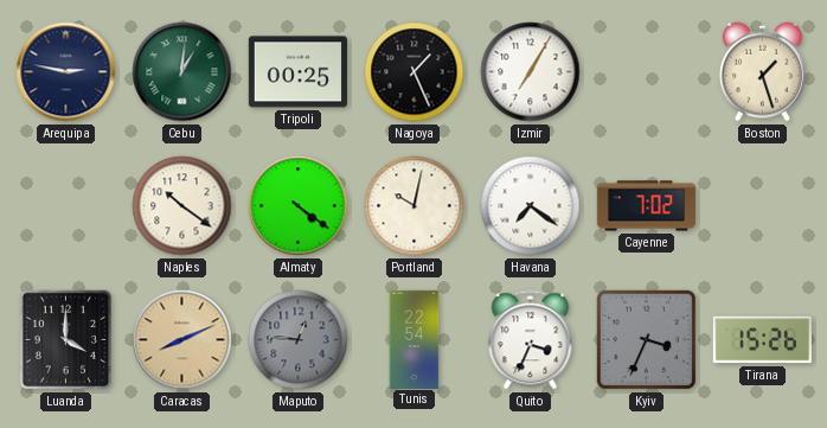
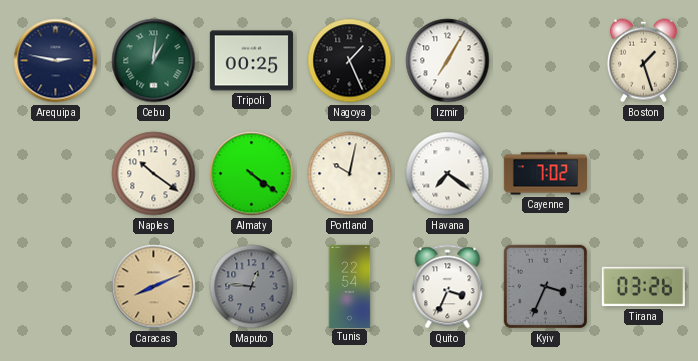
Luanda: 4:00 -> none
Tirana: 15:26 -> 03:26
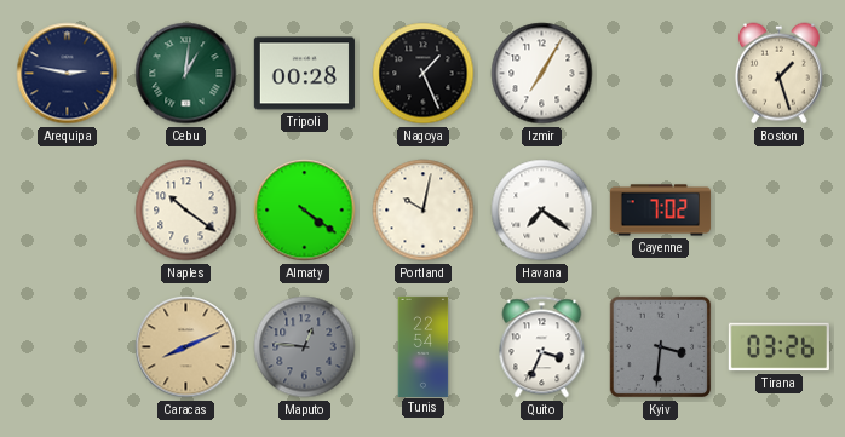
Tripoli: 00:25 -> 00:28
Kyiv: 3:34 -> 3:31
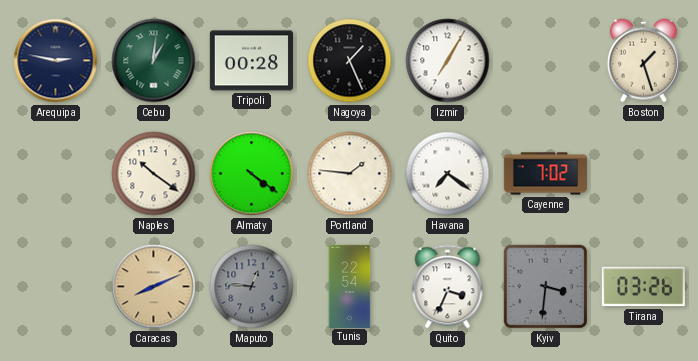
Portland: 10:02 -> 1:46
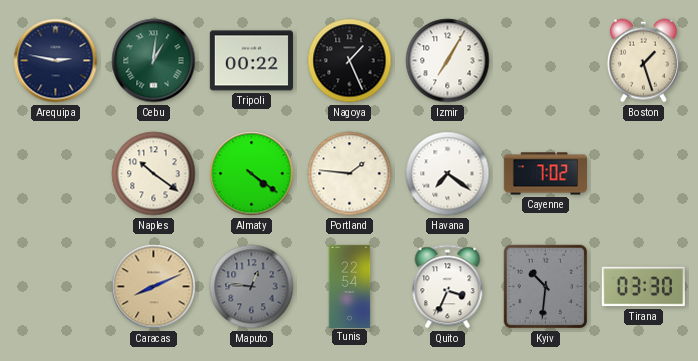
Tripoli: 00:28 -> 00:22
Kyiv: 3:31 -> 10:31
Tirana: 03:26 -> 03:30
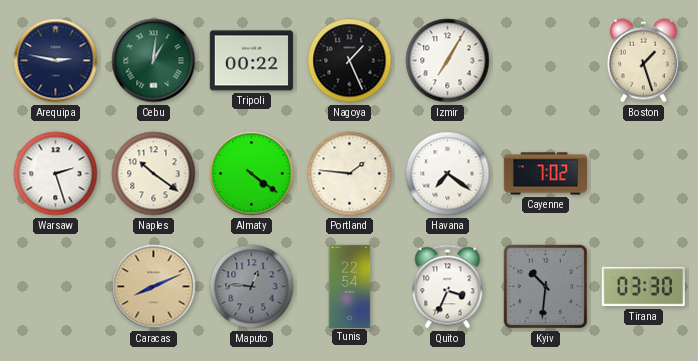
Warsaw: none -> 2:27
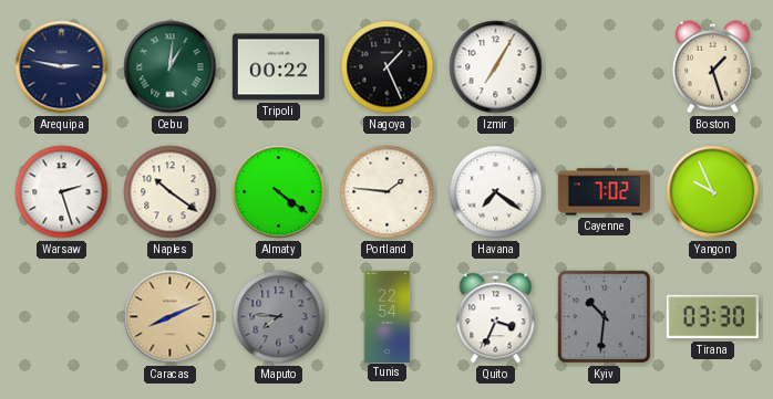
Yangon: none -> 9:56
Maputo: 12:46 -> 7:46
